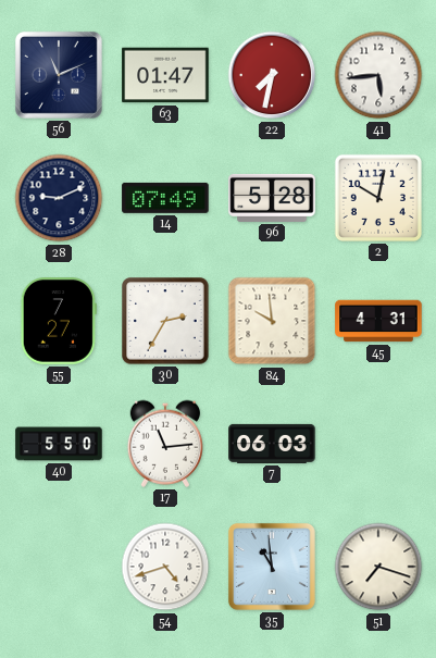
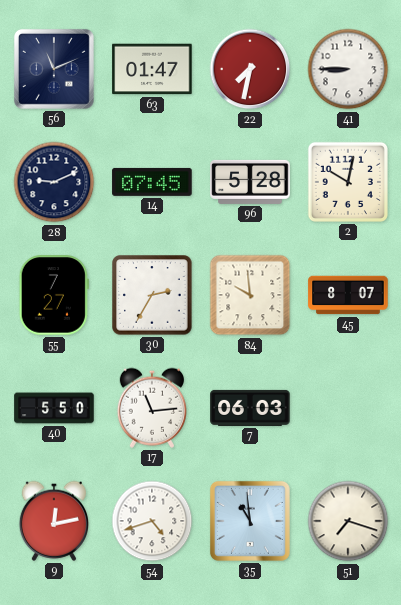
41: 5:44 -> 8:45
14: 07:49 -> 07:45
45: 4:31 -> 8:07
9: none -> 12:13
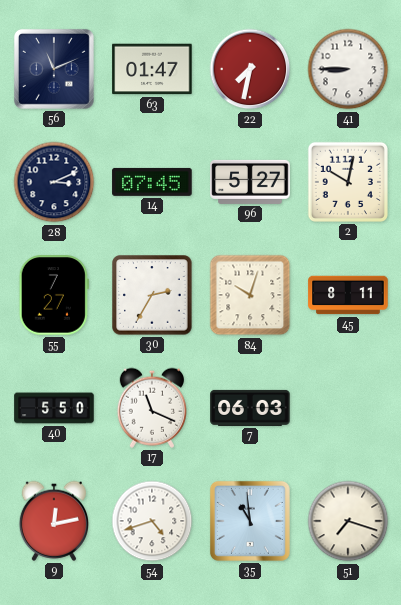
28: 9:11 -> 3:11
96: 5:28 -> 5:27
84: 9:59 -> 10:03
45: 8:07 -> 8:11
17: 11:14 -> 11:19
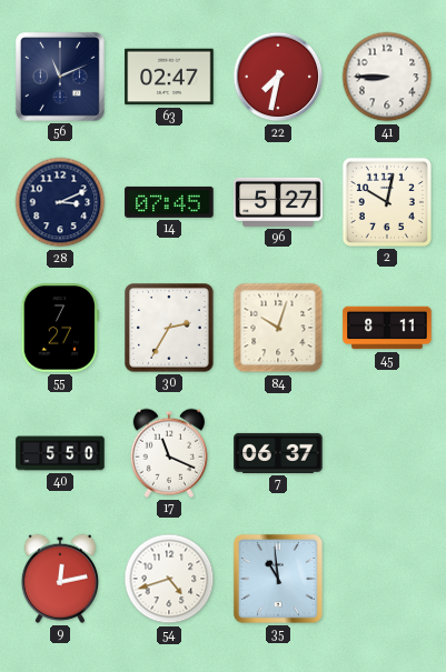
63: 01:47 -> 02:47
7: 06:03 -> 06:37
51: 7:18 -> none
